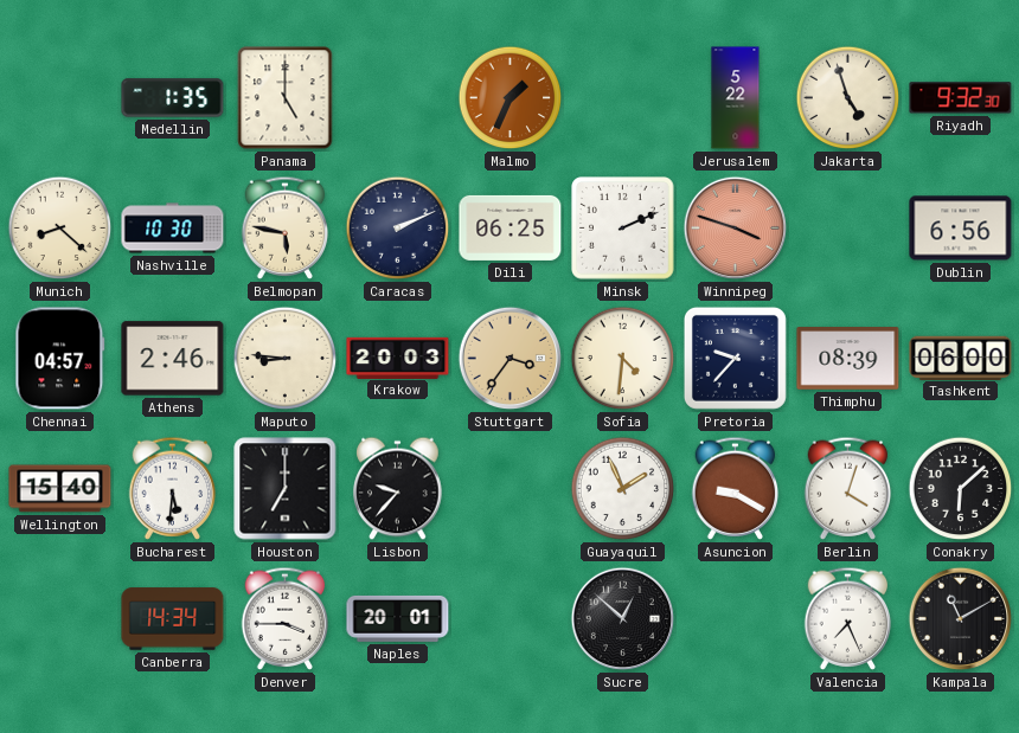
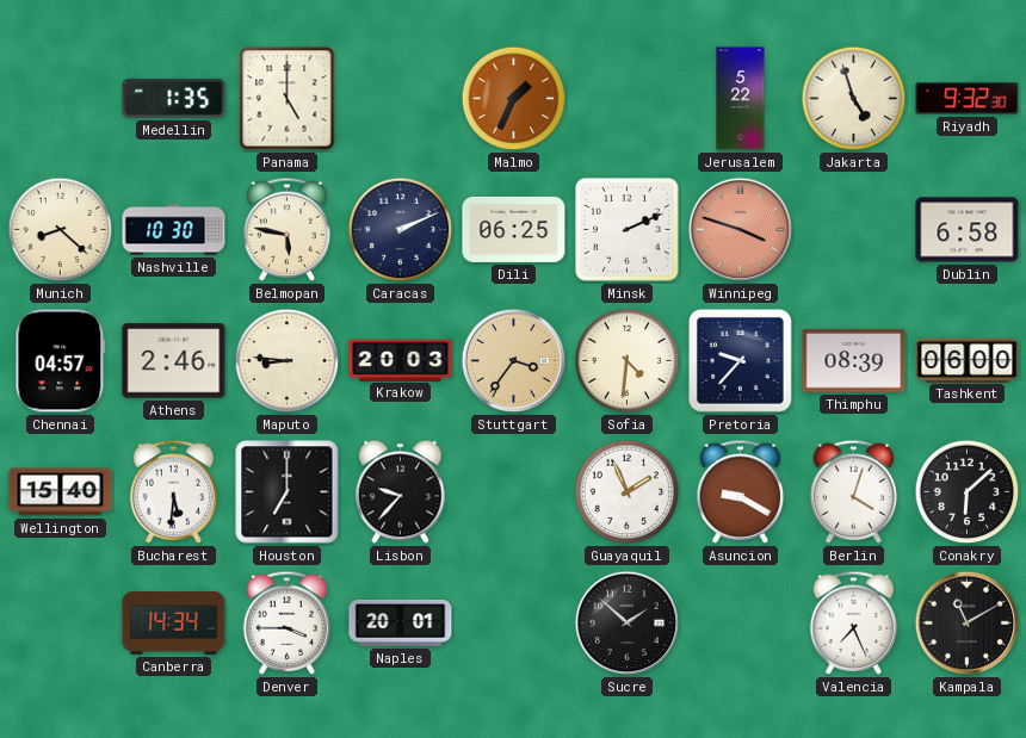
Dublin: 6:56 -> 6:58
Sucre: 12:52 -> 1:52
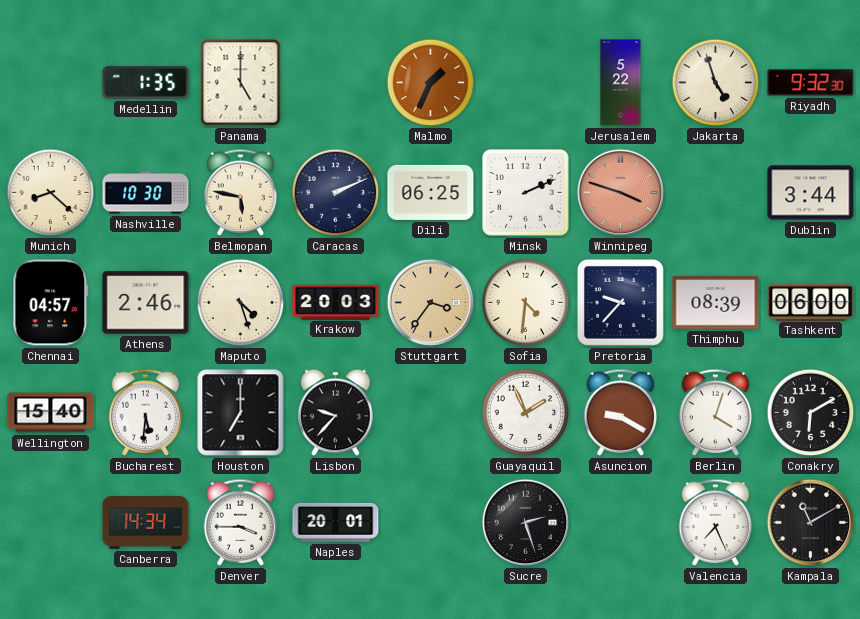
Dublin: 6:58 -> 3:44
Maputo: 8:46 -> 4:27
Conakry: 6:08 -> 6:10
Sucre: 1:52 -> 2:27
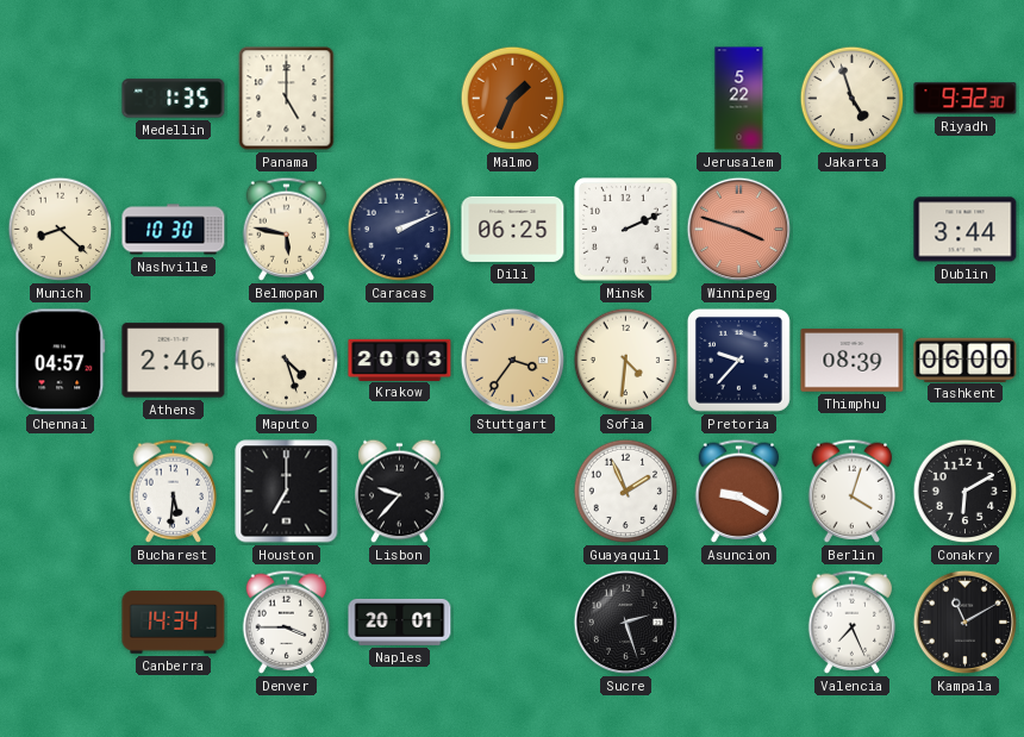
Wellington: 15:40 -> none
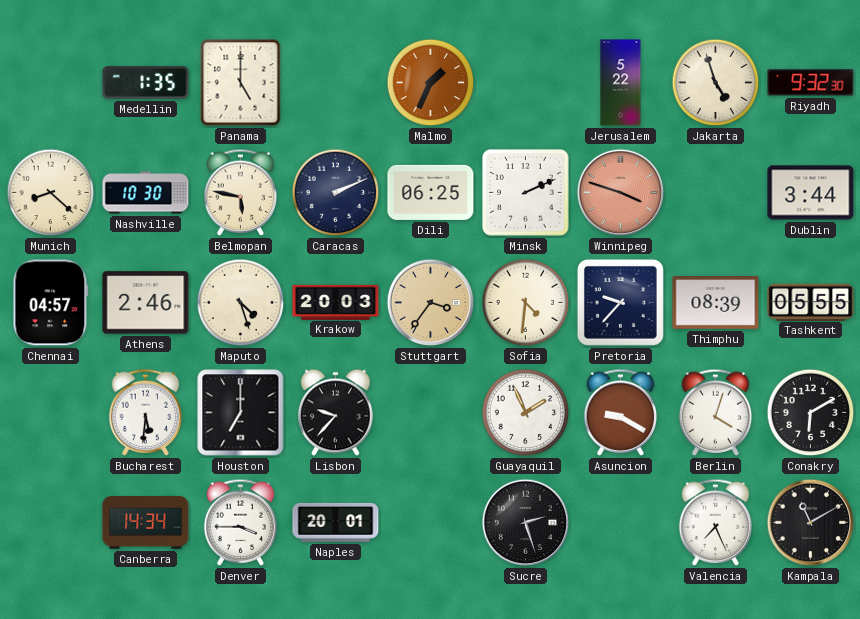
Tashkent: 06:00 -> 05:55
